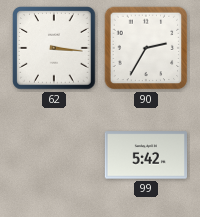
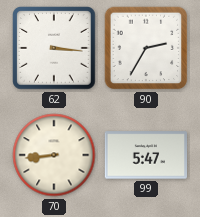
70: none -> 8:44
99: 5:42 -> 5:47
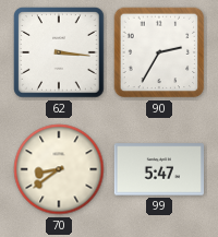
70: 8:44 -> 8:39
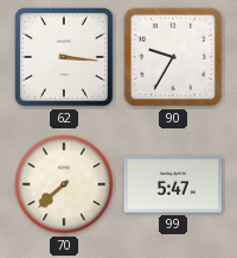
90: 2:35 -> 9:35
70: 8:39 -> 7:38
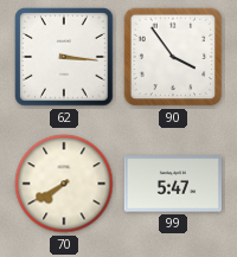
90: 9:35 -> 3:54
70: 7:38 -> 7:40
